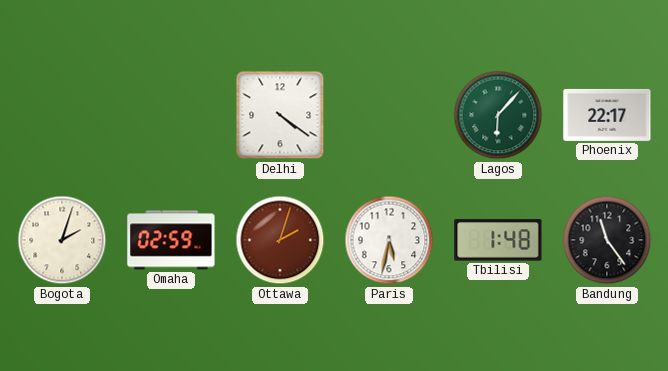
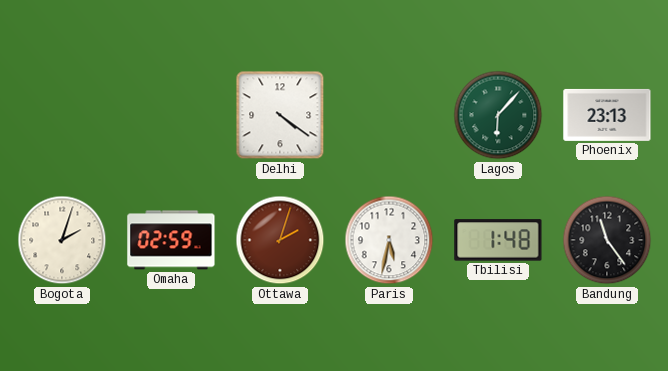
Phoenix: 22:17 -> 23:13
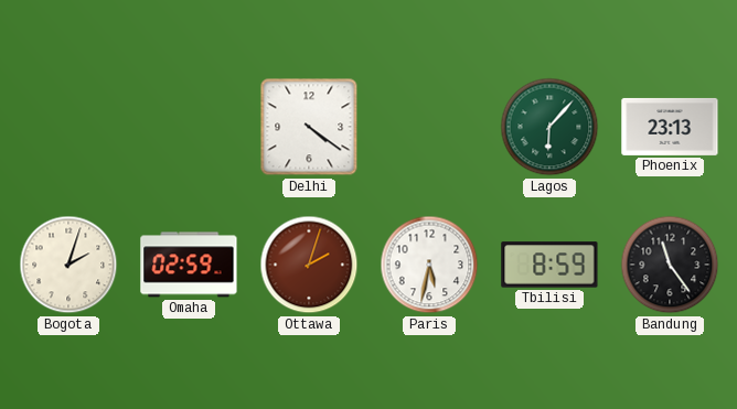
Tbilisi: 1:48 -> 8:59
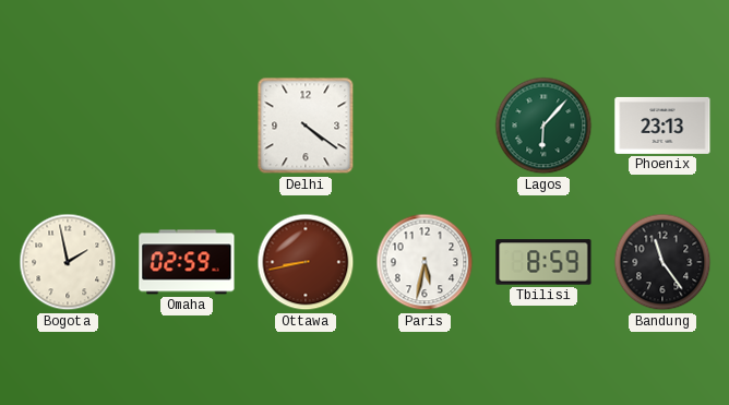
Bogota: 2:03 -> 1:58
Ottawa: 2:03 -> 8:43
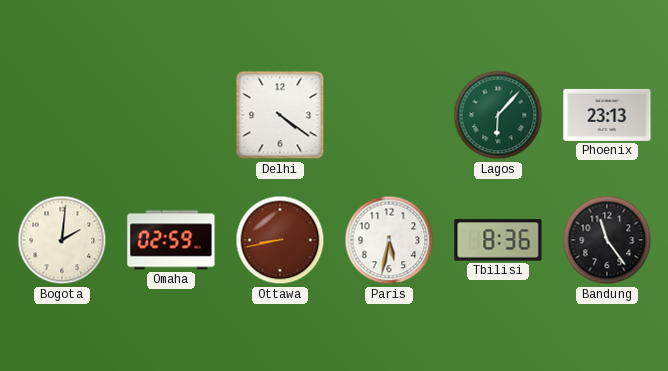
Bogota: 1:58 -> 2:01
Tbilisi: 8:59 -> 8:36
